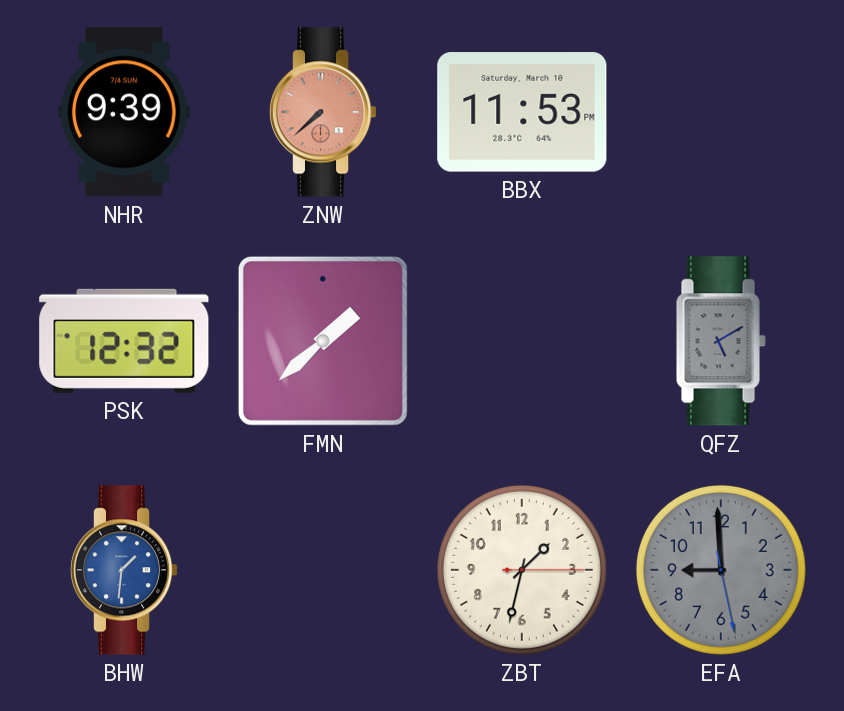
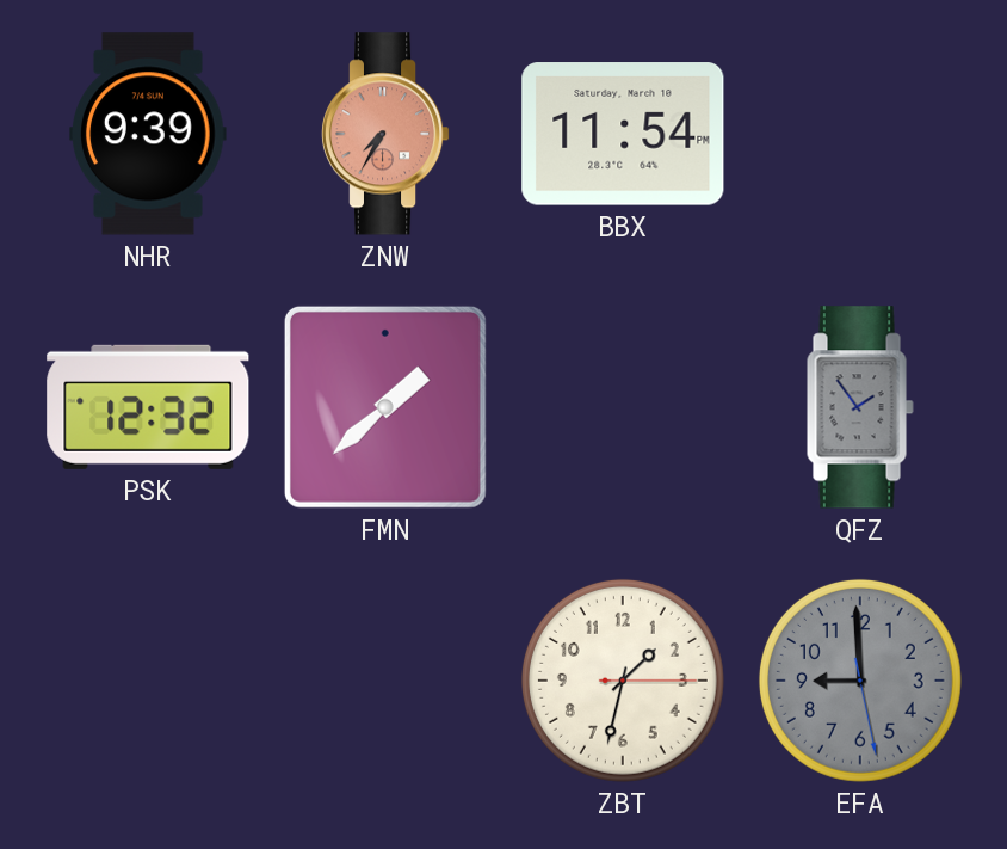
ZNW: 7:38 -> 7:35
BBX: 11:53 -> 11:54
QFZ: 5:10 -> 1:54
BHW: 1:31 -> none
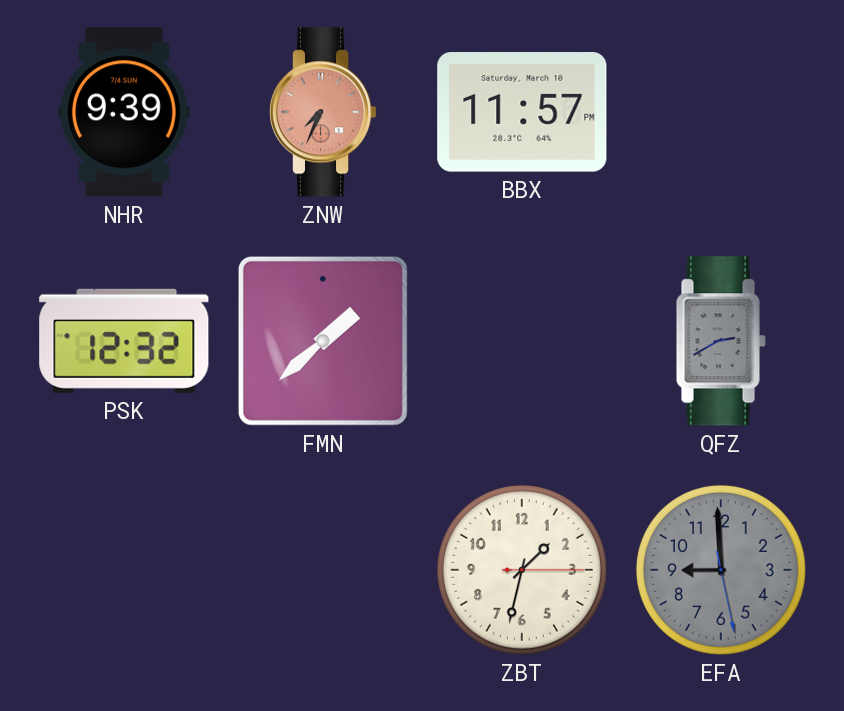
ZNW: 7:35 -> 7:34
BBX: 11:54 -> 11:57
QFZ: 1:54 -> 2:40
